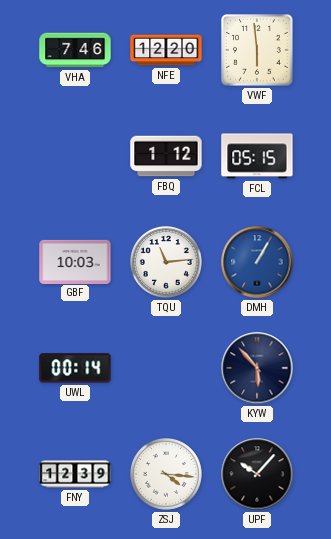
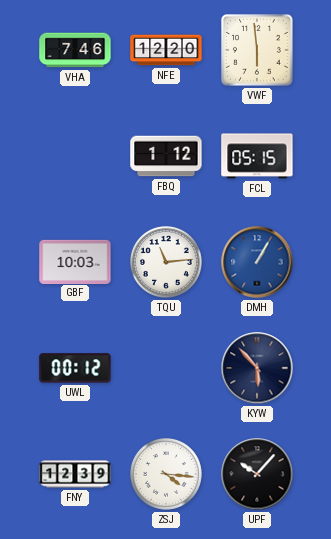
UWL: 00:14 -> 00:12
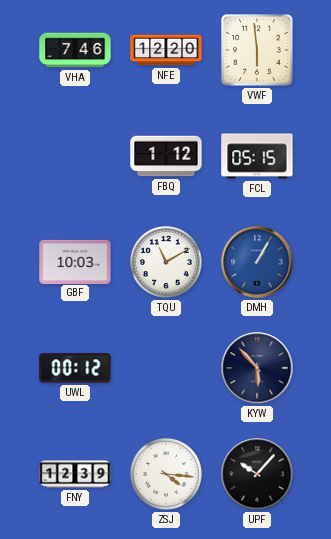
TQU: 11:14 -> 11:10
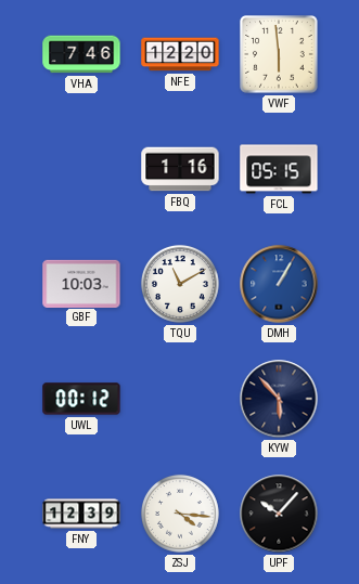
FBQ: 1:12 -> 1:16
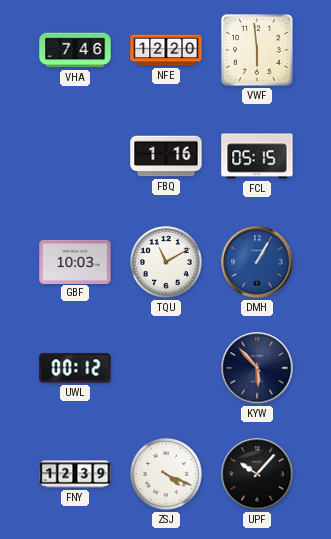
ZSJ: 4:16 -> 4:19
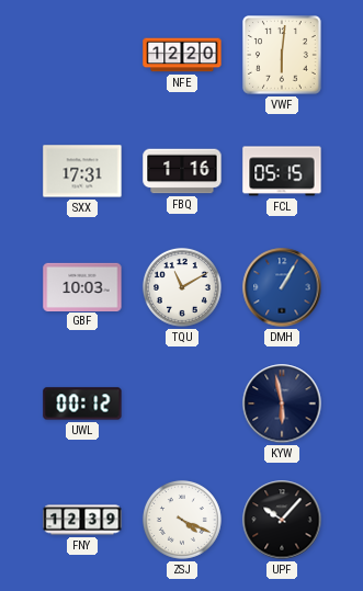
VHA: 7:46 -> none
VWF: 5:59 -> 6:01
SXX: none -> 17:31
KYW: 5:53 -> 5:58
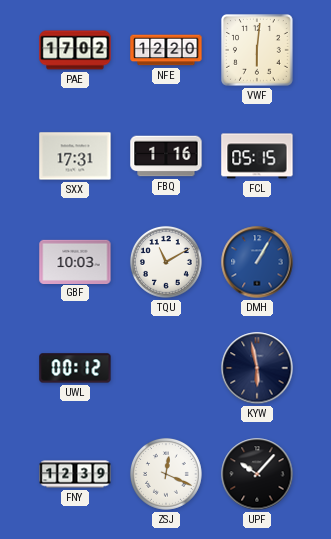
PAE: none -> 17:02
ZSJ: 4:19 -> 12:19
